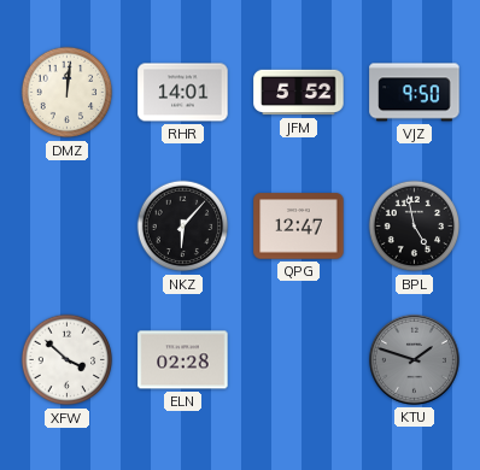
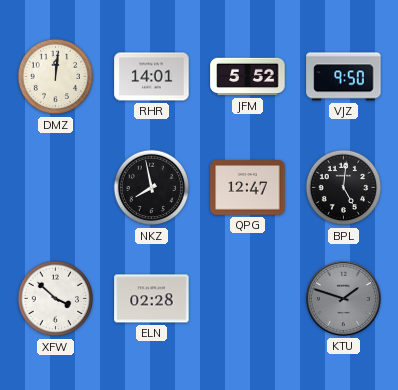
NKZ: 6:07 -> 7:58
BPL: 4:58 -> 5:01
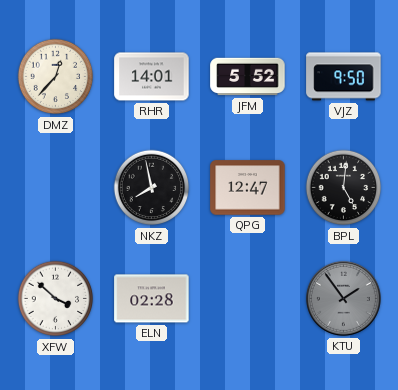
DMZ: 12:01 -> 12:37
KTU: 1:48 -> 1:54
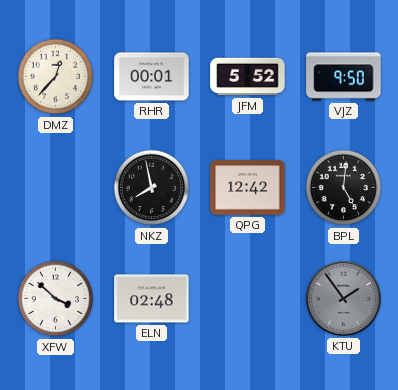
RHR: 14:01 -> 00:01
QPG: 12:47 -> 12:42
ELN: 02:28 -> 02:48
